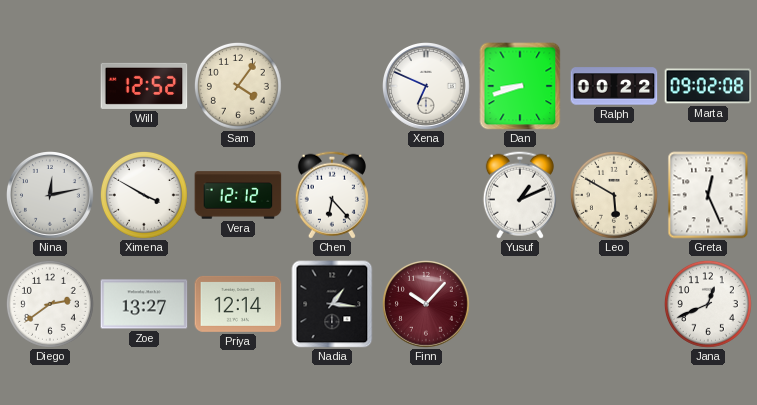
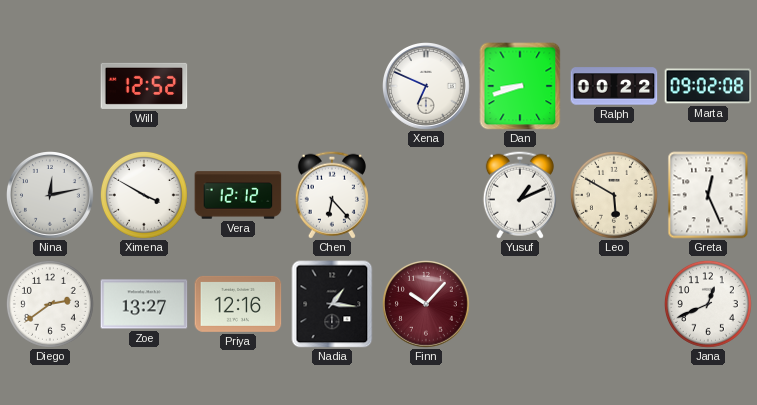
Sam: 4:06 -> none
Priya: 12:14 -> 12:16
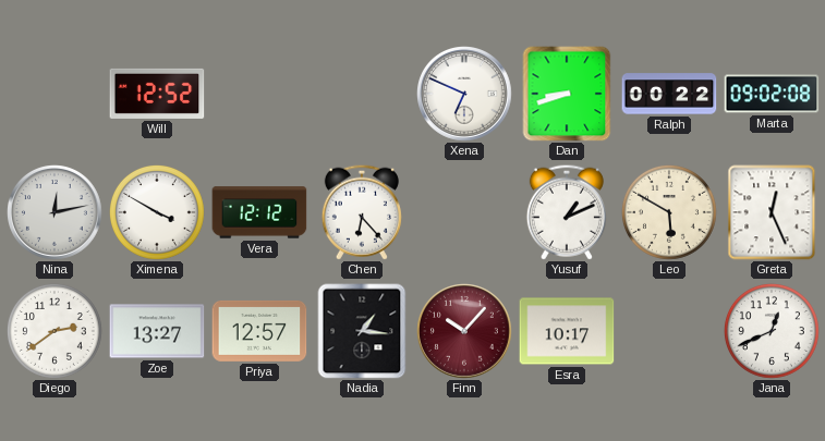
Priya: 12:16 -> 12:57
Esra: none -> 10:17
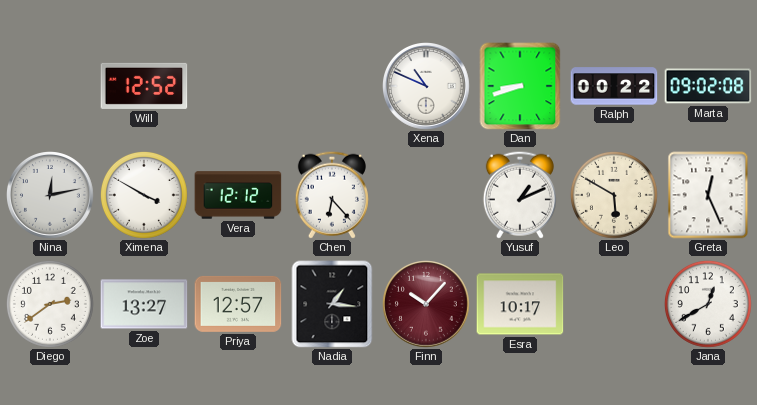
Xena: 6:49 -> 10:49
Jana: 12:41 -> 12:40
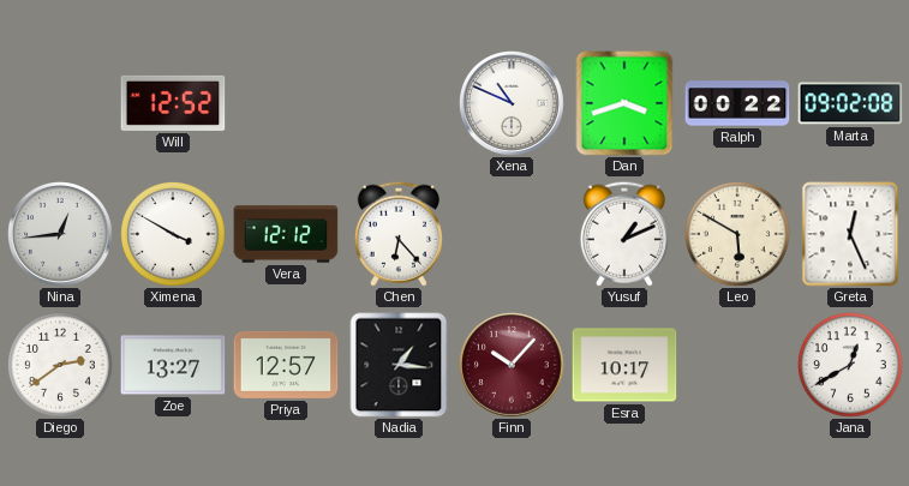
Dan: 8:42 -> 3:42
Nina: 12:13 -> 12:44
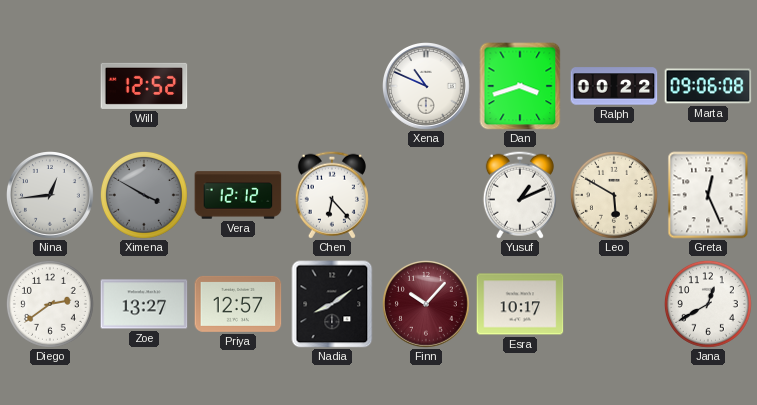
Marta: 09:02 -> 09:06
Ximena dial: white -> grey
Nadia: 1:16 -> 8:09
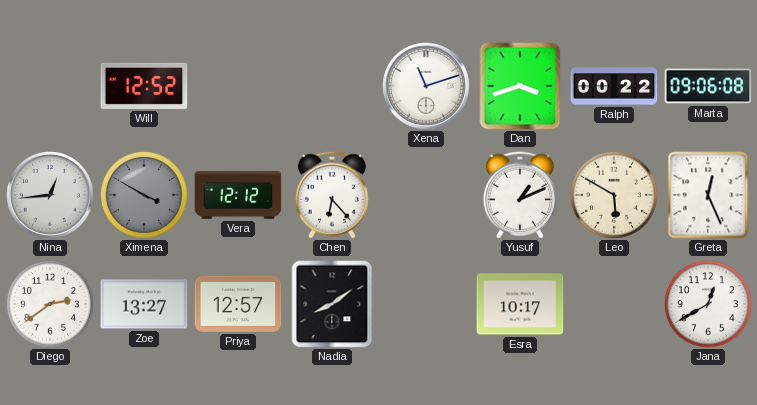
Xena: 10:49 -> 11:12
Finn: 10:07 -> none
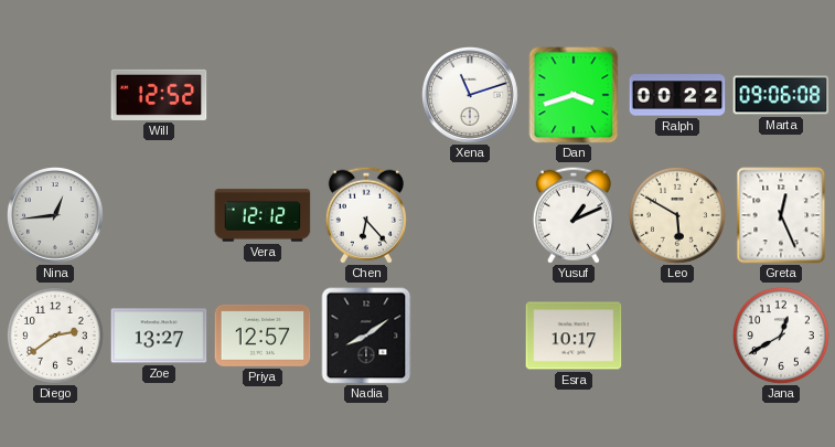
Ximena: 3:50 -> none
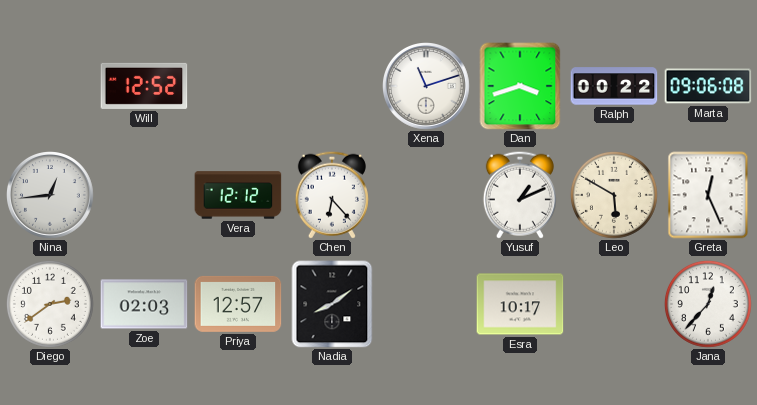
Zoe: 13:27 -> 02:03
Jana: 12:40 -> 12:37
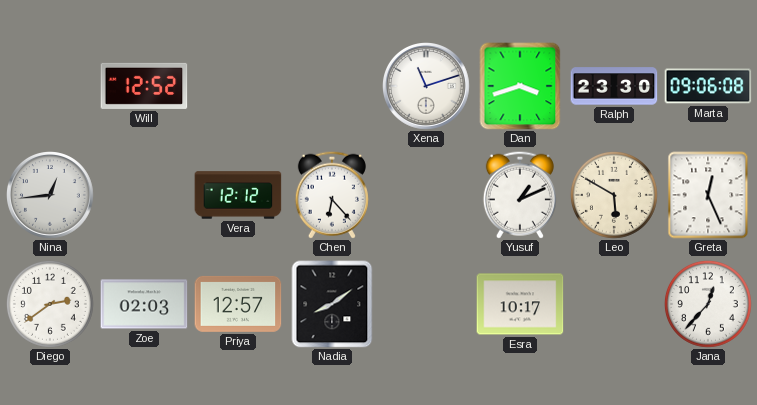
Ralph: 00:22 -> 23:30
